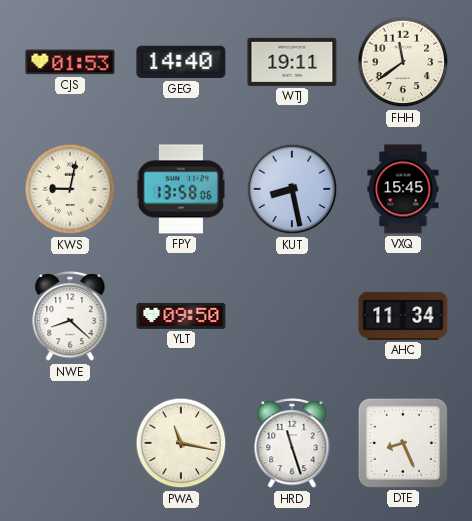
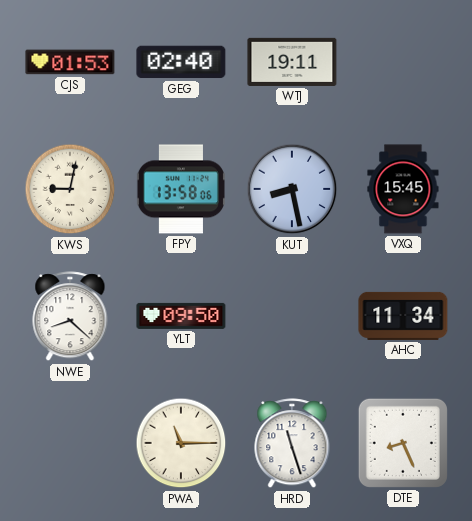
GEG: 14:40 -> 02:40
FHH: 11:39 -> none
PWA: 11:17 -> 11:15
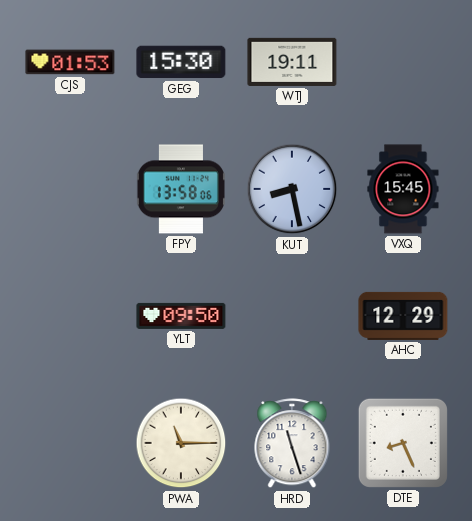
GEG: 02:40 -> 15:30
KWS: 9:02 -> none
NWE: 8:22 -> none
AHC: 11:34 -> 12:29
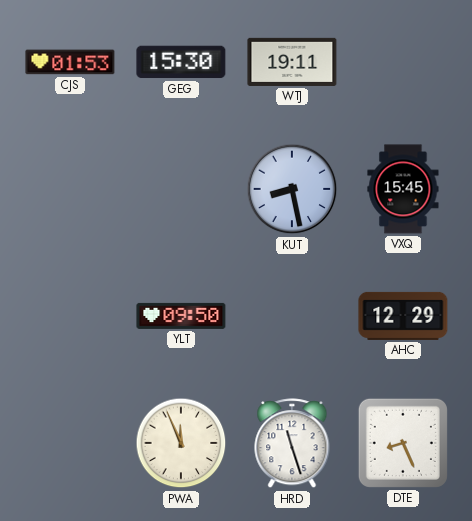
FPY: 13:58 -> none
PWA: 11:15 -> 11:56
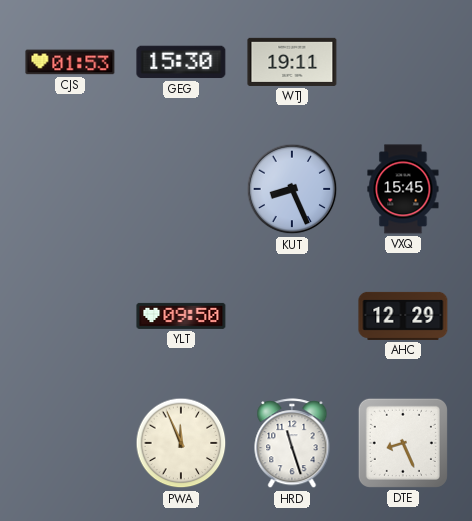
KUT: 8:28 -> 8:26
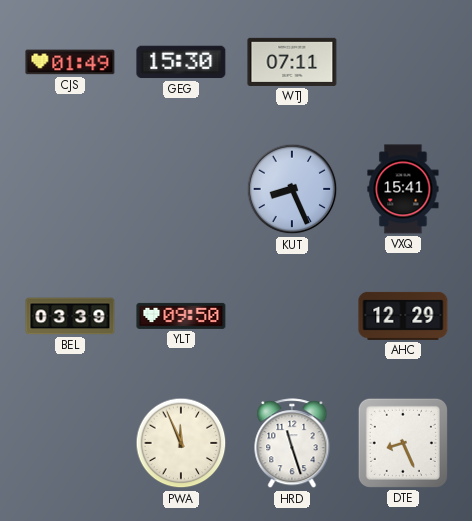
CJS: 01:53 -> 01:49
WTJ: 19:11 -> 07:11
VXQ: 15:45 -> 15:41
BEL: none -> 03:39
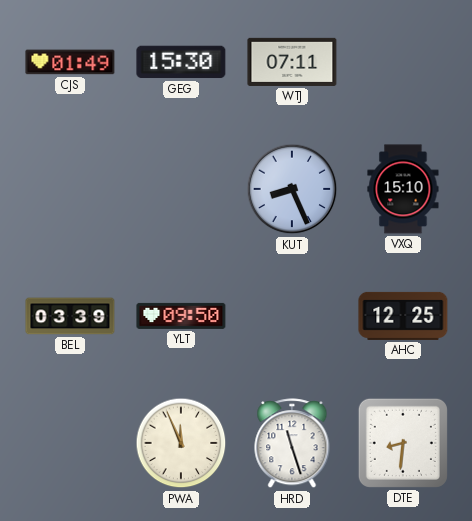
VXQ: 15:41 -> 15:10
AHC: 12:29 -> 12:25
DTE: 8:26 -> 8:31
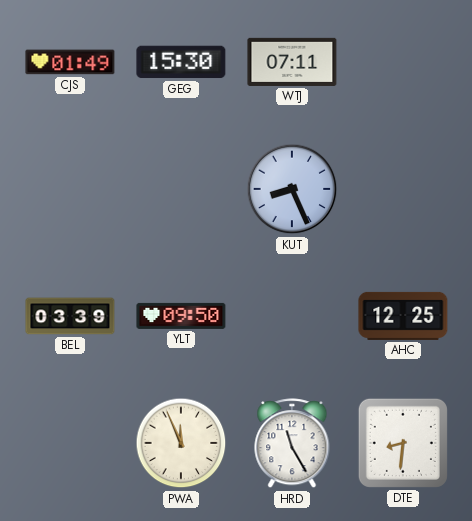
VXQ: 15:10 -> none
HRD: 11:27 -> 11:25
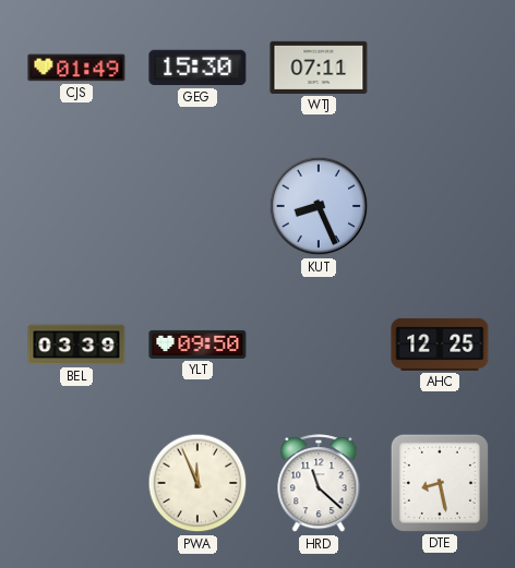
HRD: 11:25 -> 11:22
DTE: 8:31 -> 8:28
